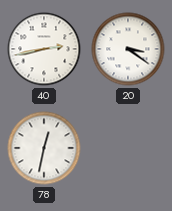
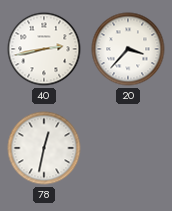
20: 3:21 -> 3:37
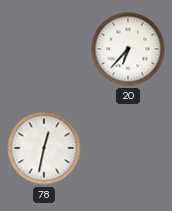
40: 2:43 -> none
20: 3:37 -> 6:37
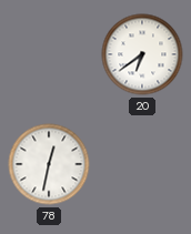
20: 6:37 -> 6:39
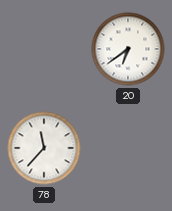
78: 12:32 -> 11:37
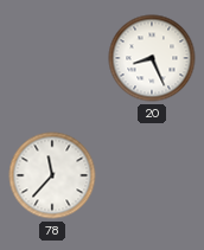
20: 6:39 -> 8:26
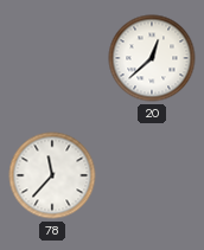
20: 8:26 -> 12:38
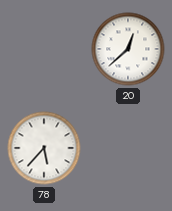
78: 11:37 -> 5:37
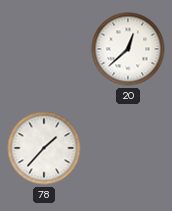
78: 5:37 -> 1:37
